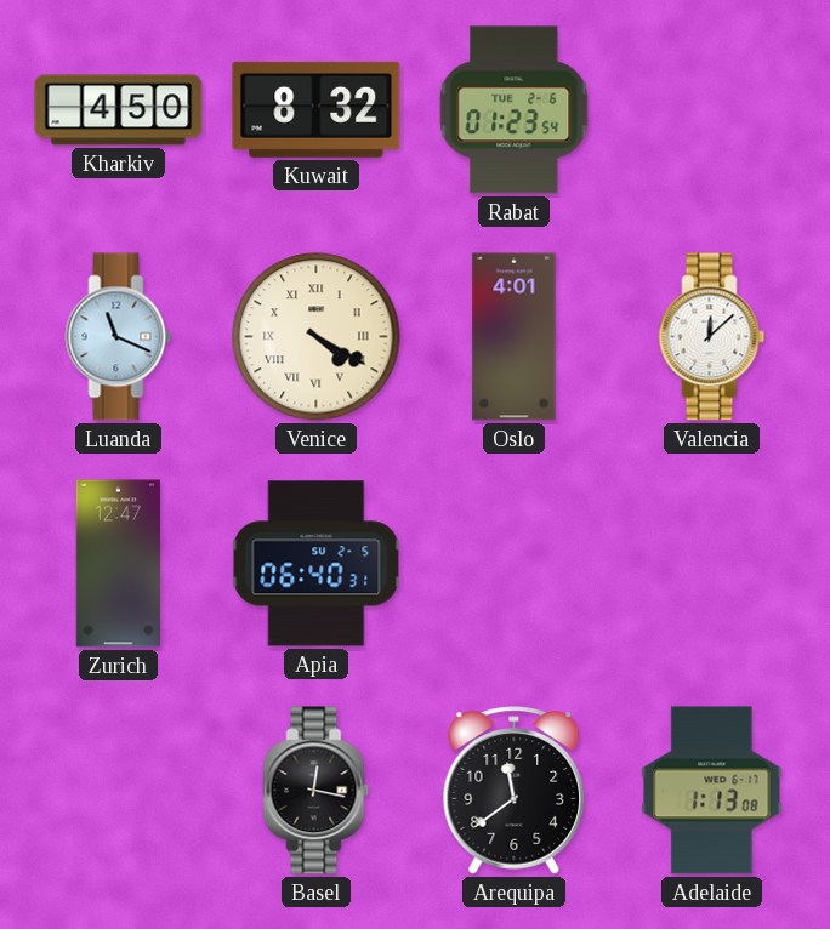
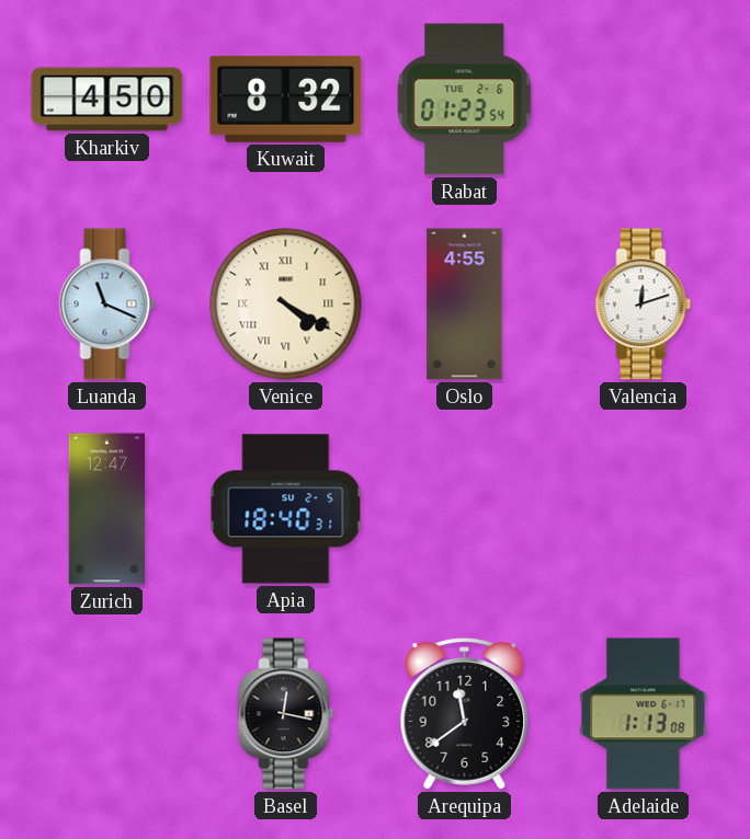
Oslo: 4:01 -> 4:55
Valencia: 12:08 -> 12:12
Apia: 06:40 -> 18:40
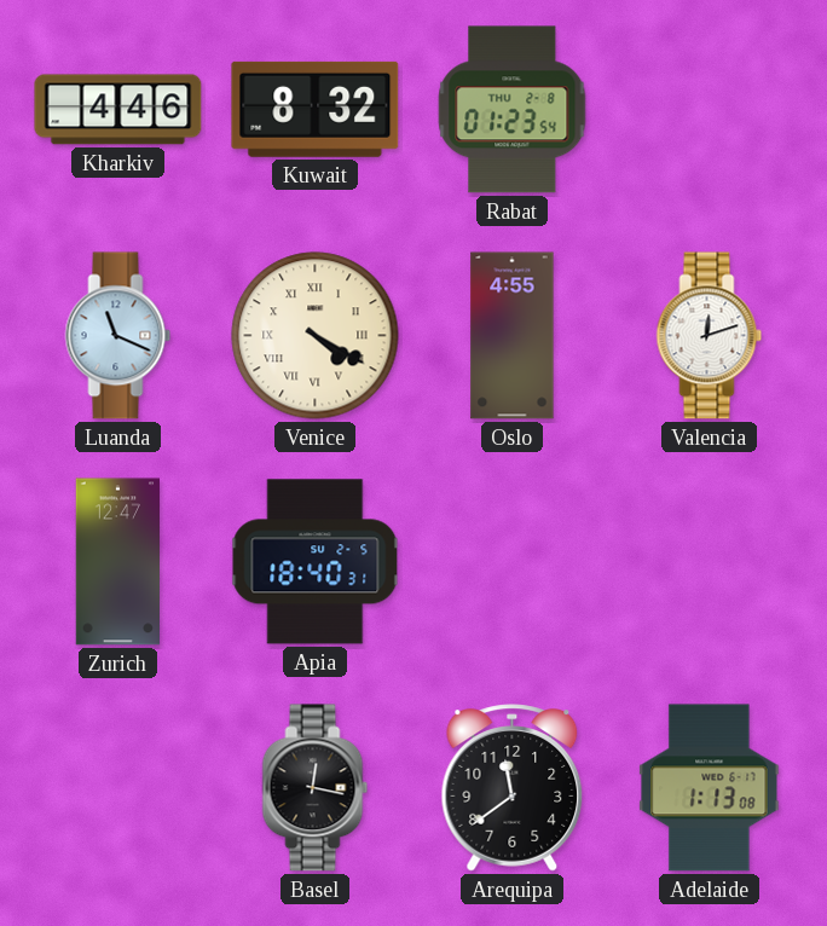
Kharkiv: 4:50 -> 4:46
Rabat date: TUE 2-6 -> THU 2-8
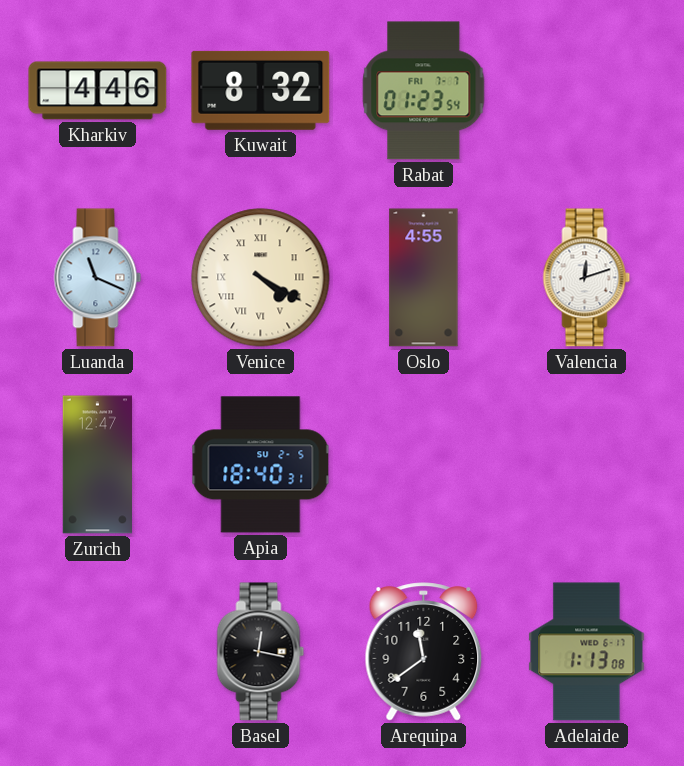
Rabat date: THU 2-8 -> FRI 7-7
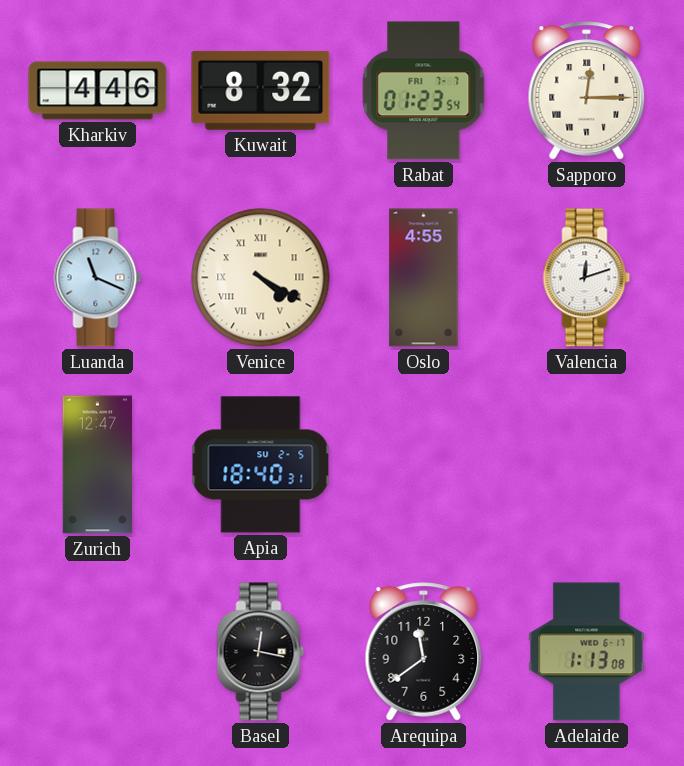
Sapporo: none -> 12:15
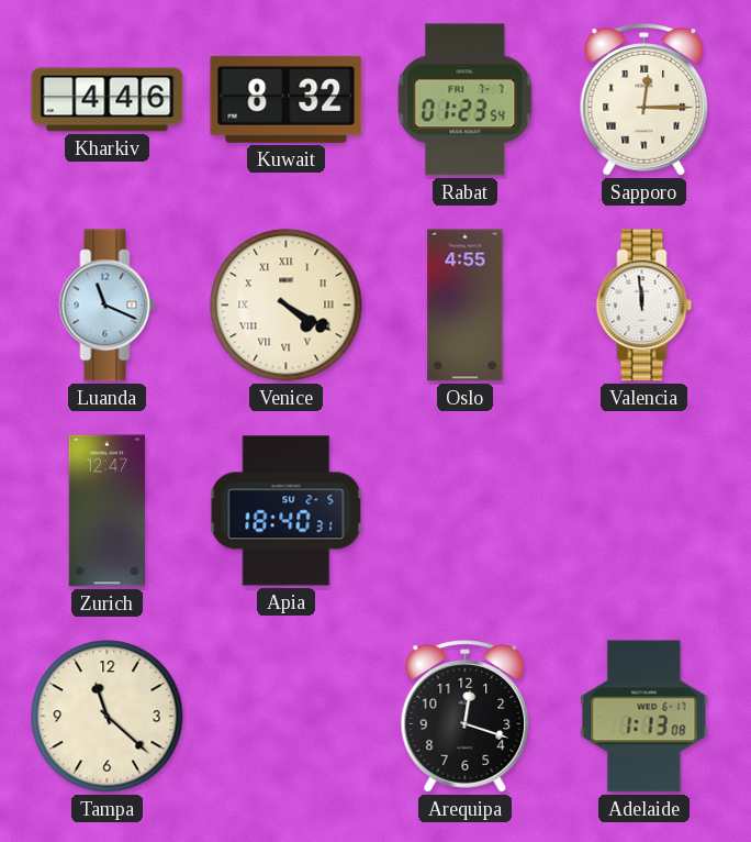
Valencia: 12:12 -> 11:59
Tampa: none -> 11:22
Basel: 12:17 -> none
Arequipa: 11:39 -> 12:18
